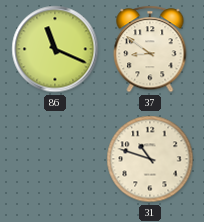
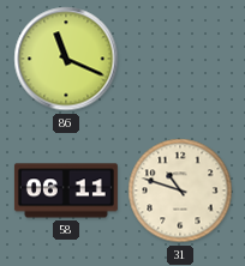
37: 8:51 -> none
58: none -> 06:11
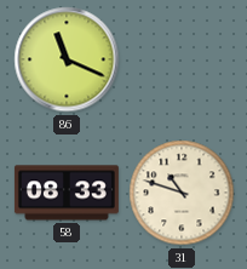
58: 06:11 -> 08:33
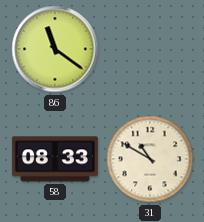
86: 11:19 -> 11:21
31: 10:48 -> 10:50
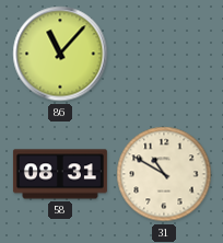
86: 11:21 -> 11:07
58: 08:33 -> 08:31
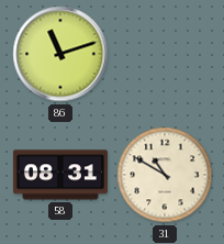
86: 11:07 -> 11:12
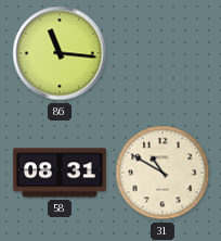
86: 11:12 -> 11:16
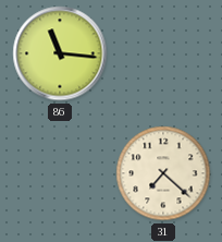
58: 08:31 -> none
31: 10:50 -> 7:22
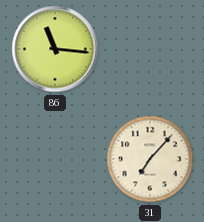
31: 7:22 -> 7:07
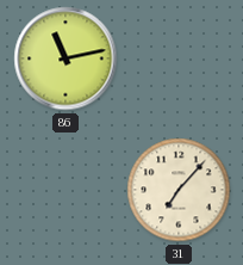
86: 11:16 -> 11:13
